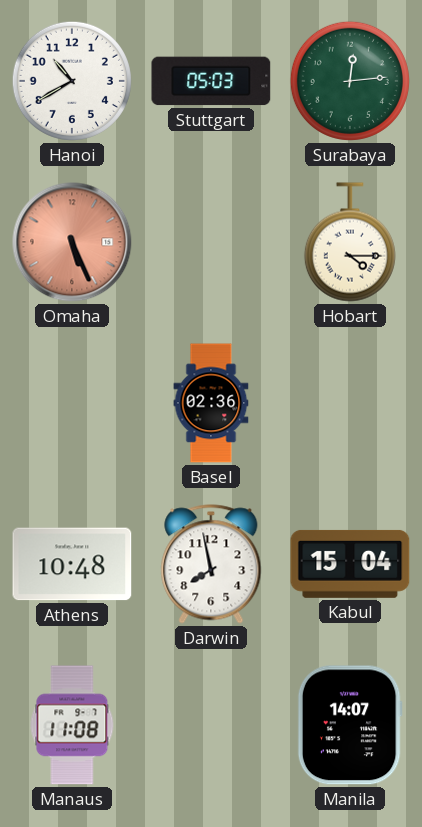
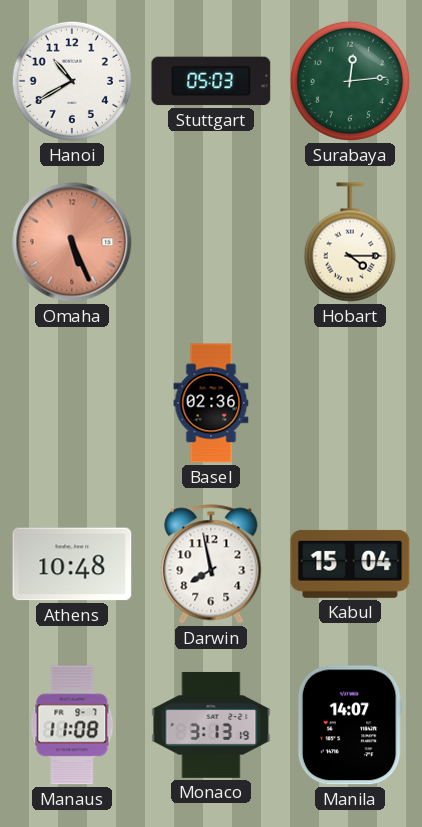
Monaco: none -> 3:13
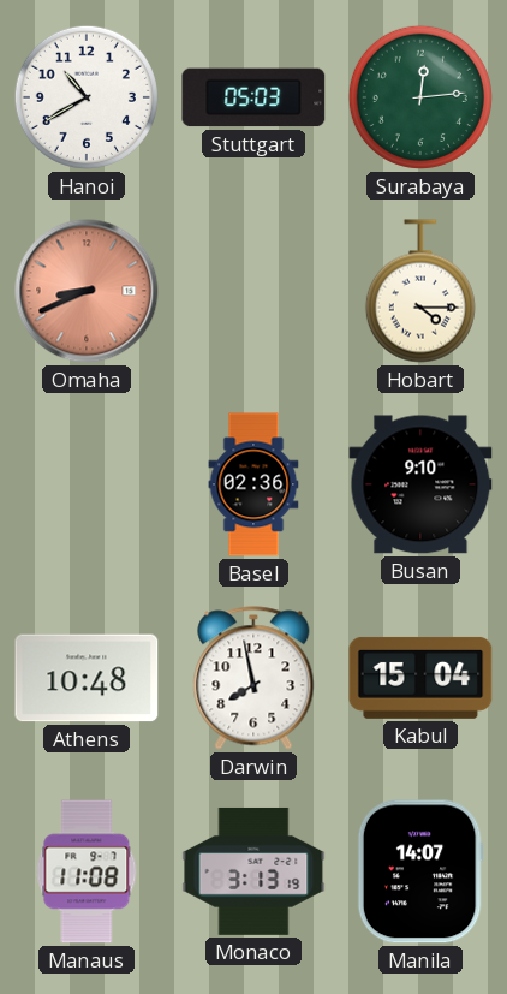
Omaha: 5:26 -> 8:41
Busan: none -> 9:10
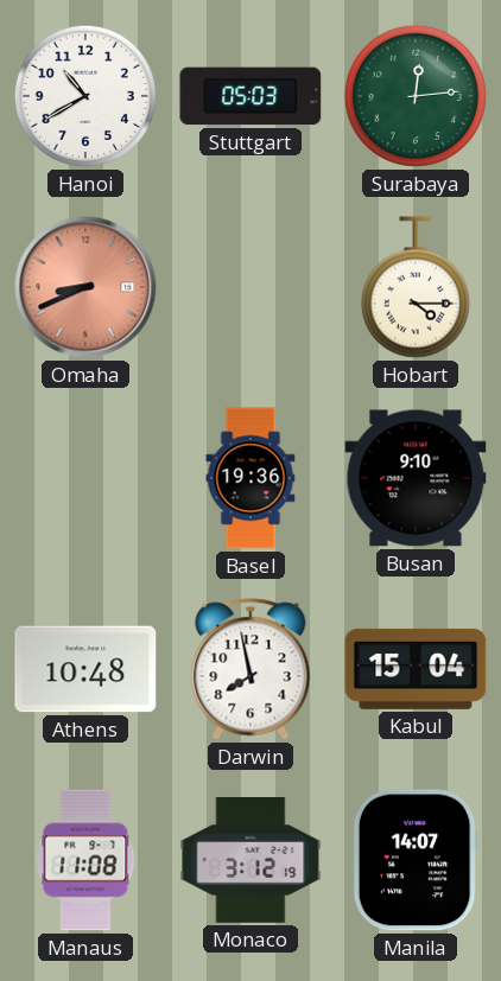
Basel: 02:36 -> 19:36
Monaco: 3:13 -> 3:12
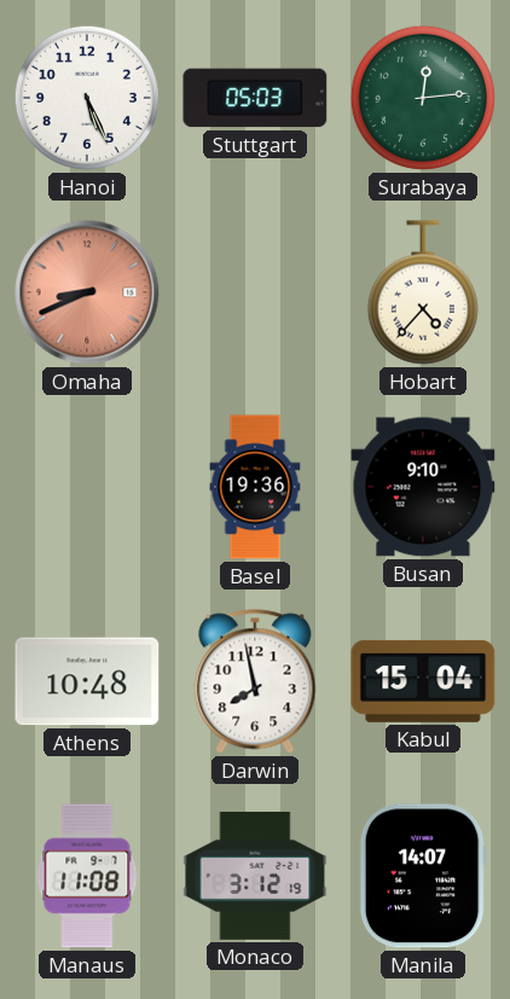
Hanoi: 10:40 -> 5:26
Hobart: 4:15 -> 4:37
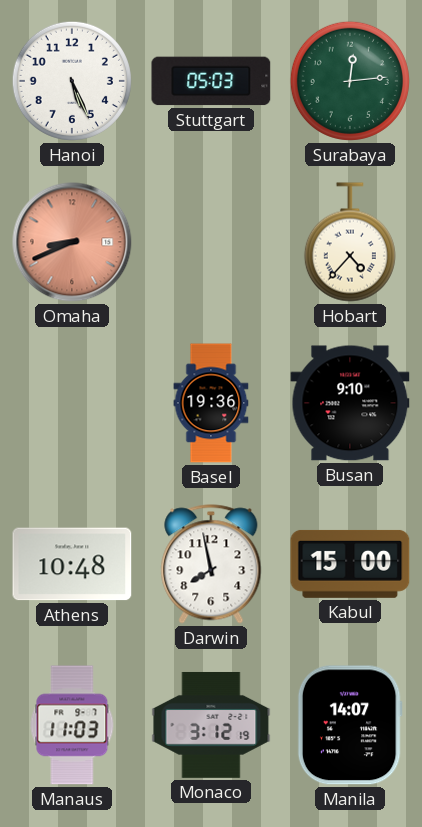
Kabul: 15:04 -> 15:00
Manaus: 11:08 -> 11:03
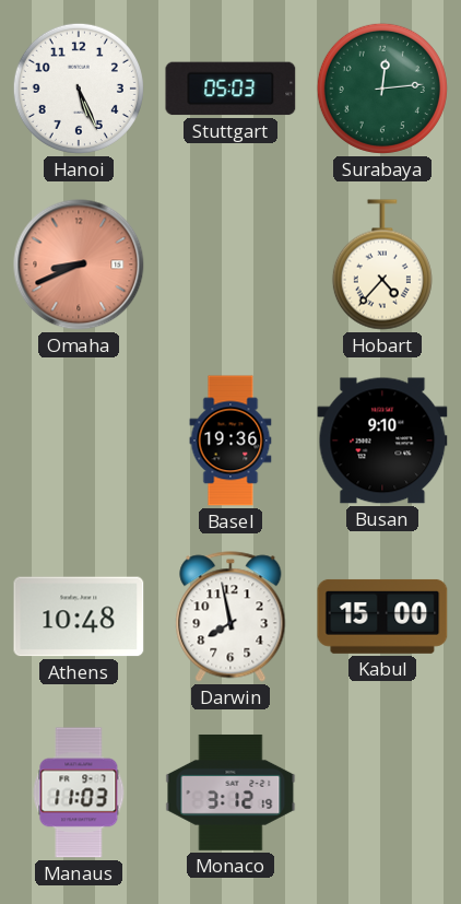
Manila: 14:07 -> none
